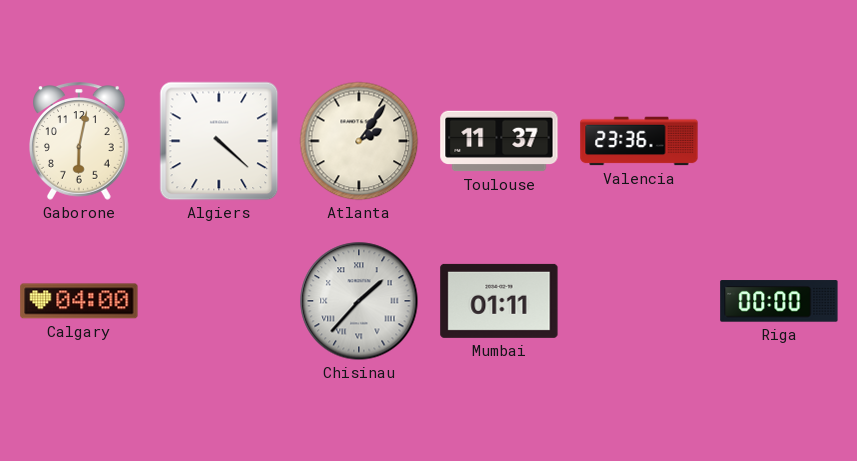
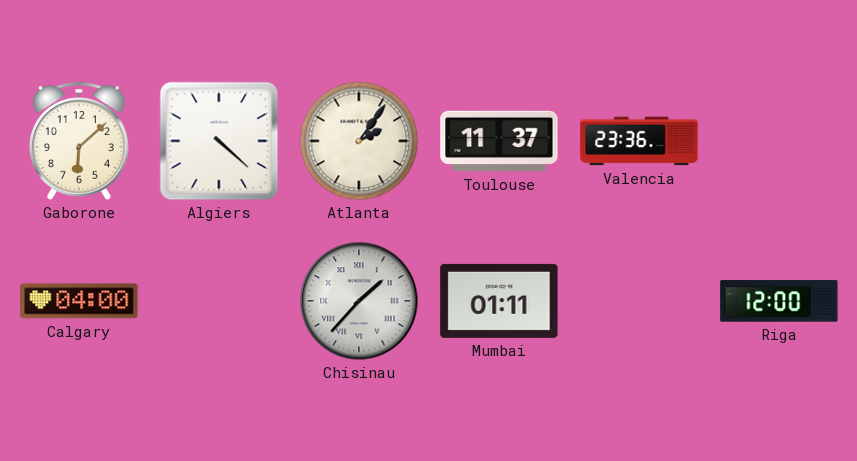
Gaborone: 6:02 -> 6:08
Riga: 00:00 -> 12:00
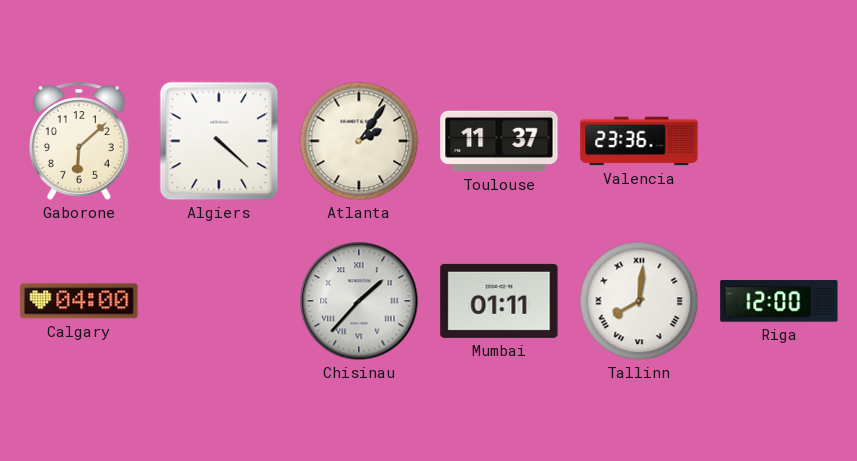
Tallinn: none -> 8:01
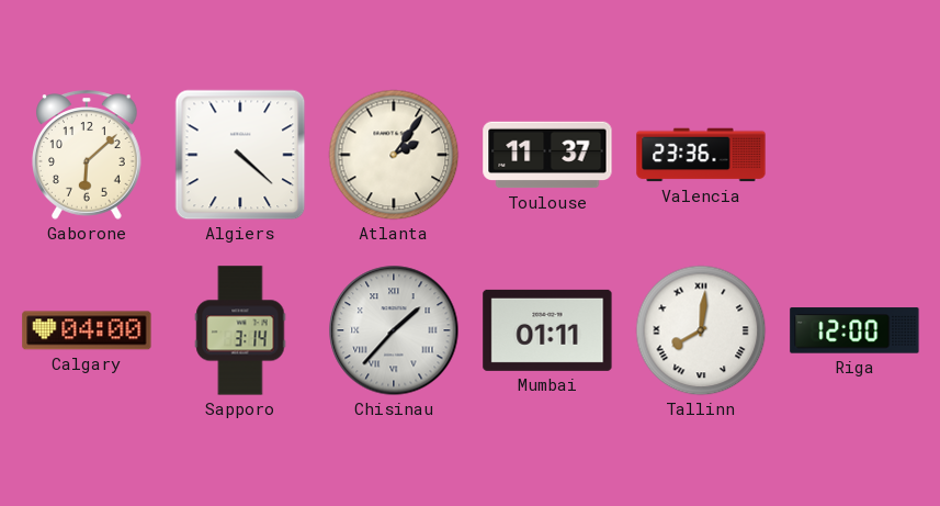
Sapporo: none -> 3:14
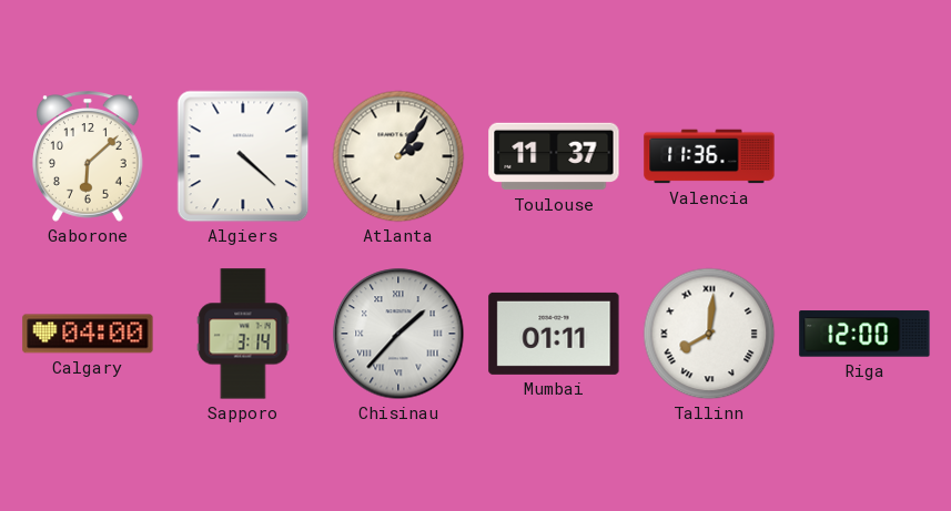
Valencia: 23:36 -> 11:36
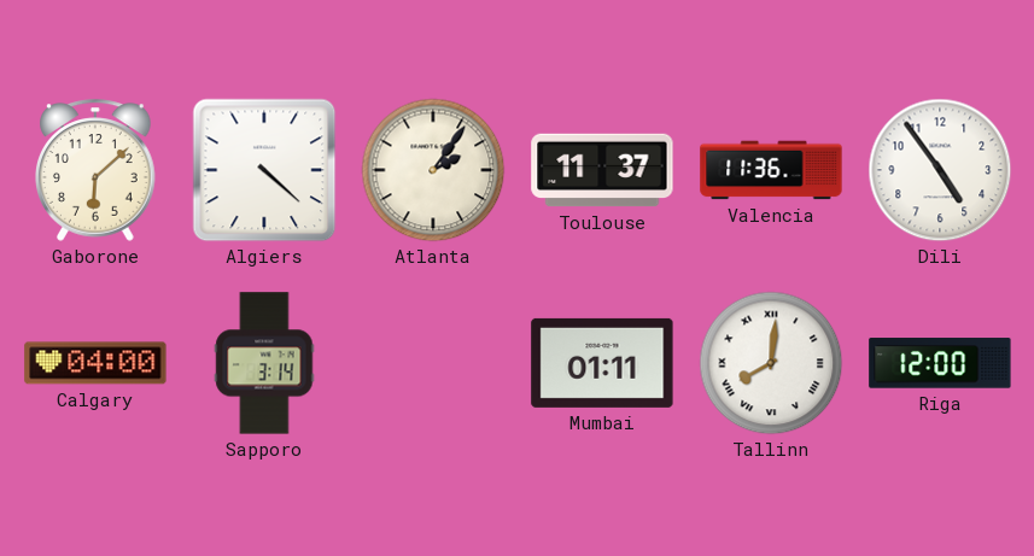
Dili: none -> 4:54
Chisinau: 1:37 -> none
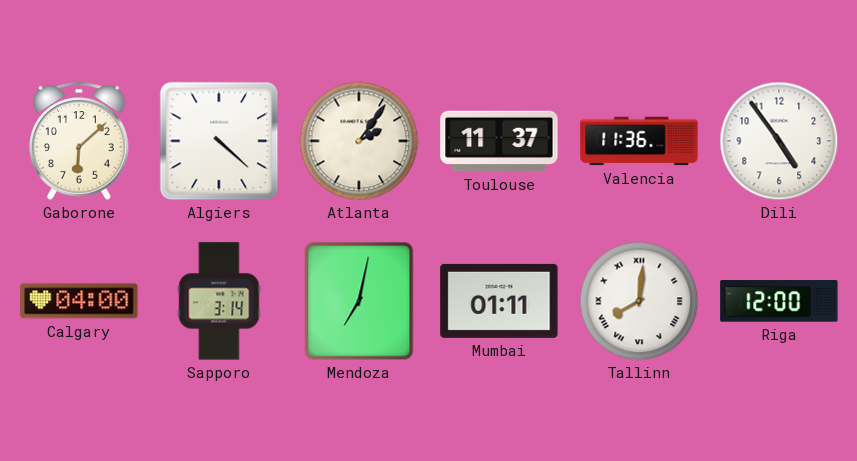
Mendoza: none -> 7:02
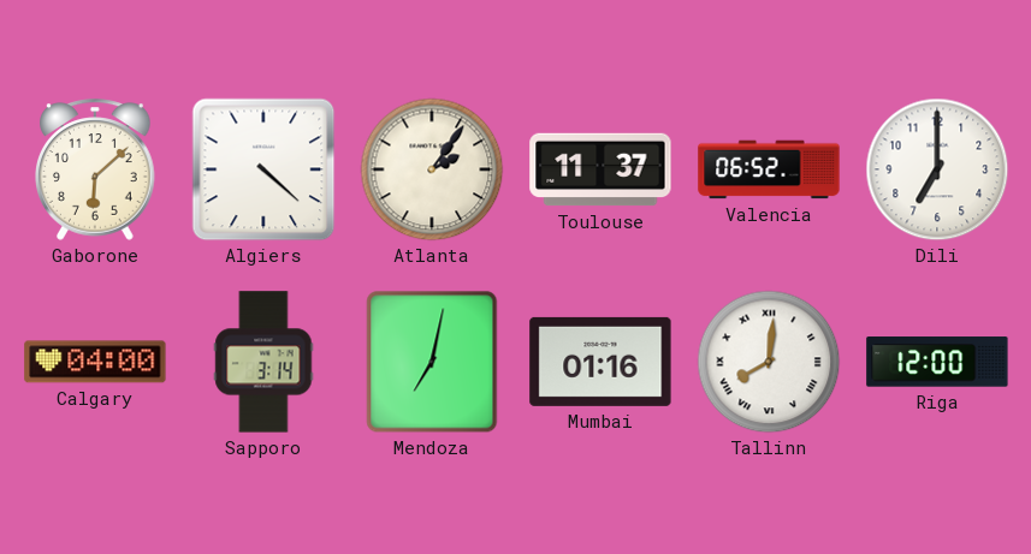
Valencia: 11:36 -> 06:52
Dili: 4:54 -> 7:00
Mumbai: 01:11 -> 01:16
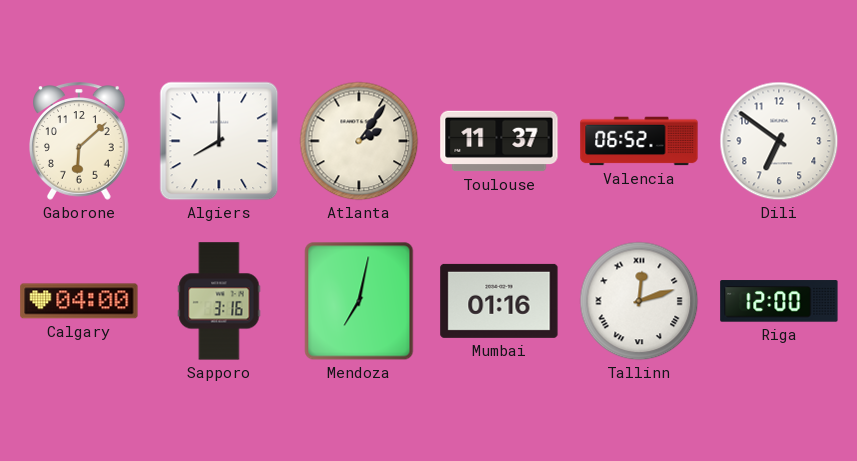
Algiers: 4:22 -> 8:00
Dili: 7:00 -> 6:51
Sapporo: 3:14 -> 3:16
Tallinn: 8:01 -> 12:12
